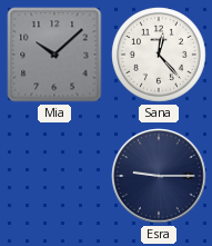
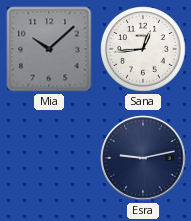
Sana: 12:23 -> 12:44
Esra: 9:15 -> 9:13
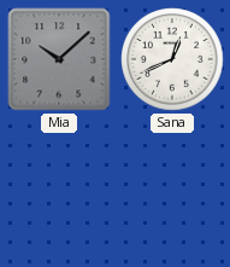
Sana: 12:44 -> 12:41
Esra: 9:13 -> none
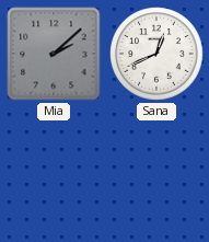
Mia: 10:08 -> 2:08
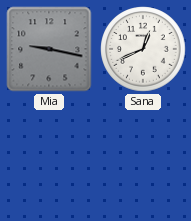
Mia: 2:08 -> 9:17
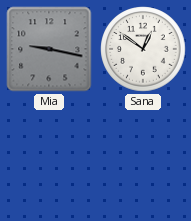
Sana: 12:41 -> 12:51
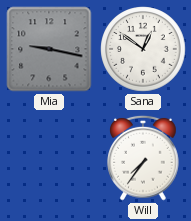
Will: none -> 7:36
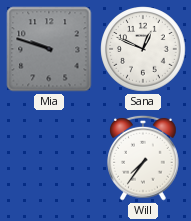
Mia: 9:17 -> 9:48
Sana: 12:51 -> 12:49
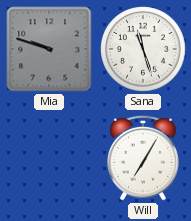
Sana: 12:49 -> 11:27
Will: 7:36 -> 7:05
